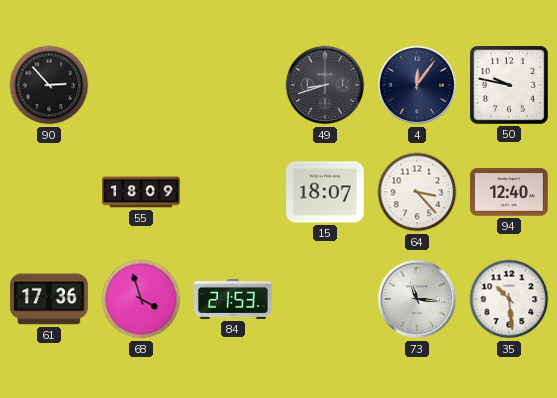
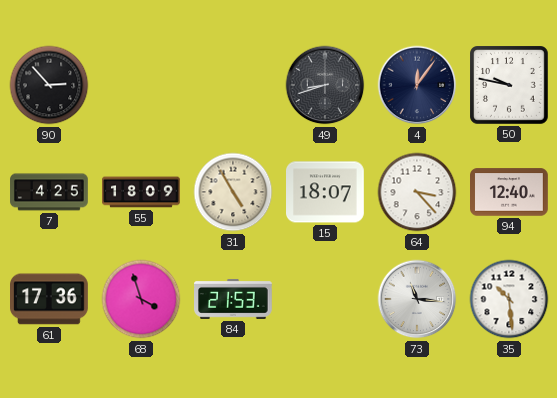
7: none -> 4:25
31: none -> 4:55
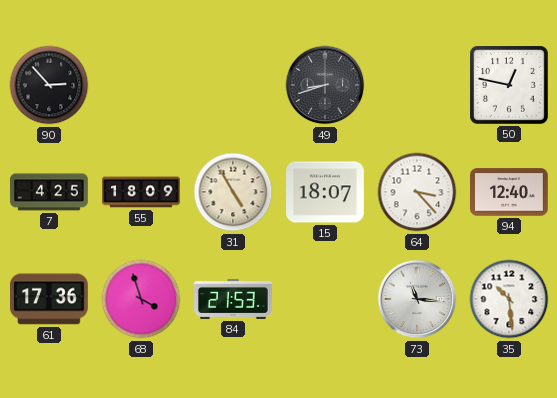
4: 12:06 -> none
50: 9:47 -> 12:47
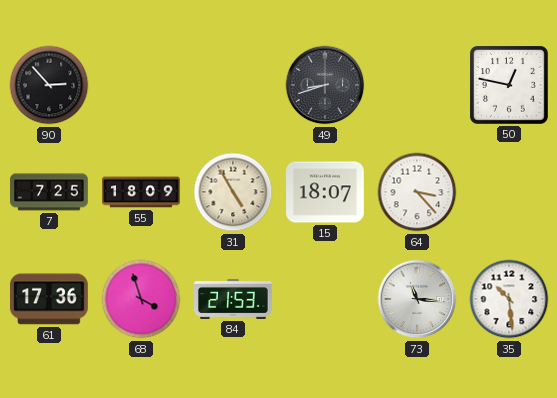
7: 4:25 -> 7:25
94: 12:40 -> none
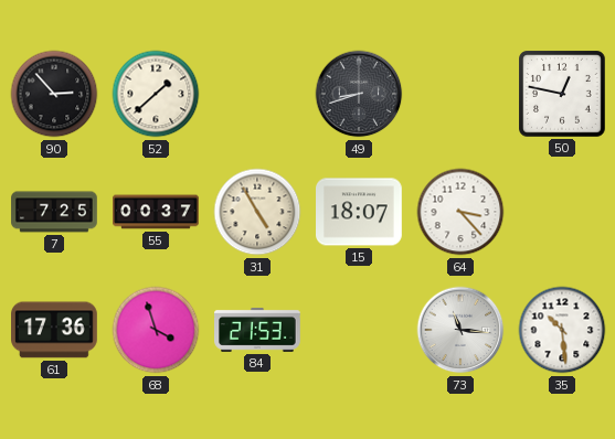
52: none -> 1:38
55: 18:09 -> 00:37
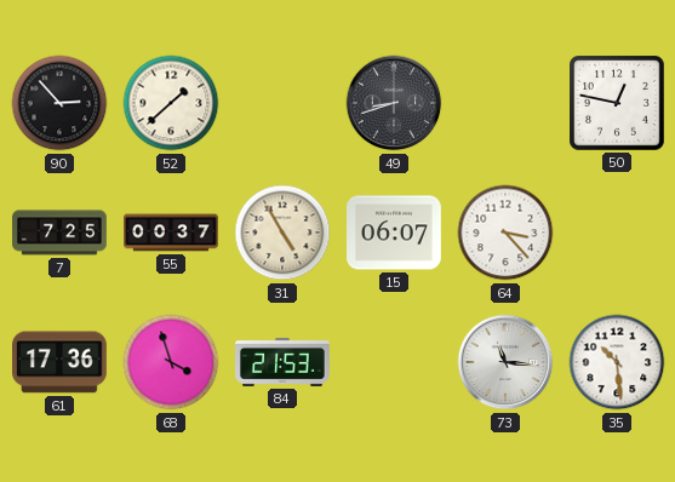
15: 18:07 -> 06:07
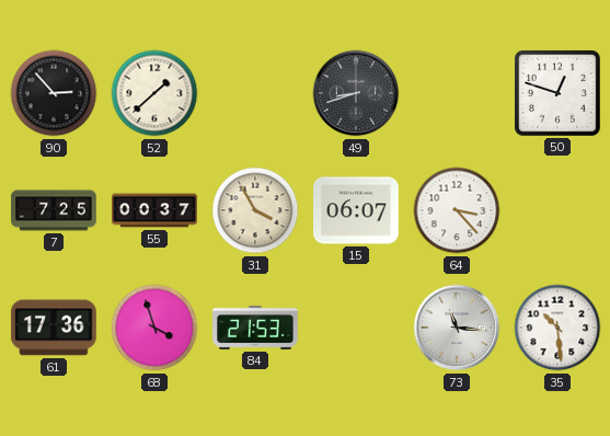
50: 12:47 -> 12:48
31: 4:55 -> 3:55
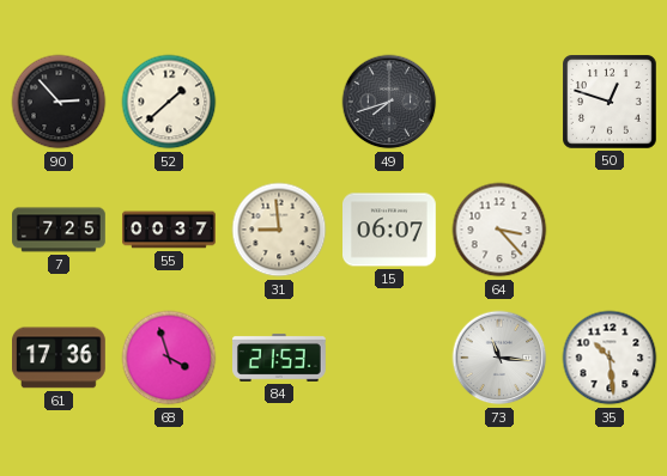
49: 8:42 -> 7:42
31: 3:55 -> 8:59
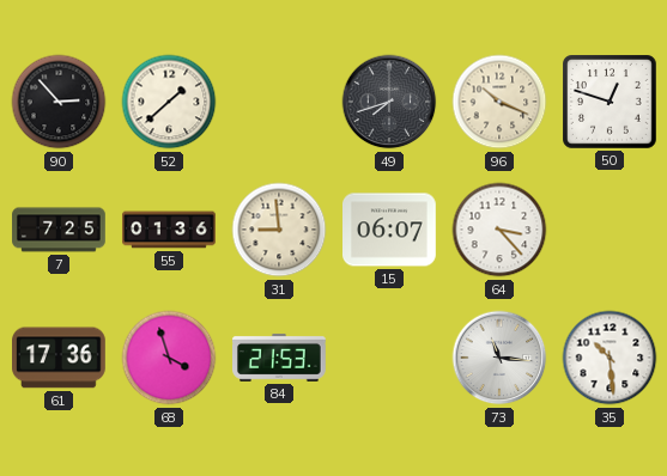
96: none -> 10:19
55: 00:37 -> 01:36
